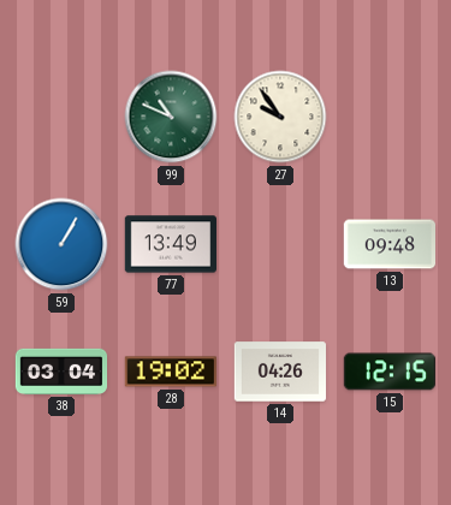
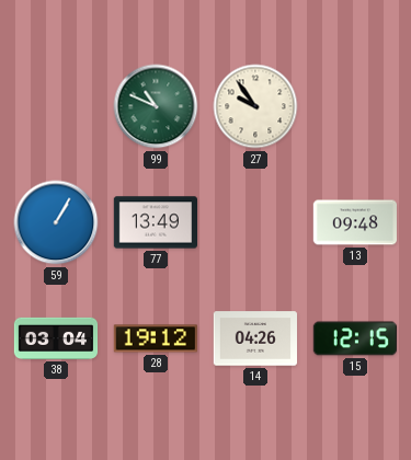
28: 19:02 -> 19:12
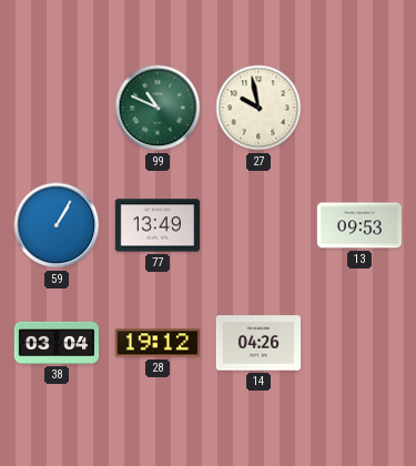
27: 9:54 -> 9:58
13: 09:48 -> 09:53
15: 12:15 -> none
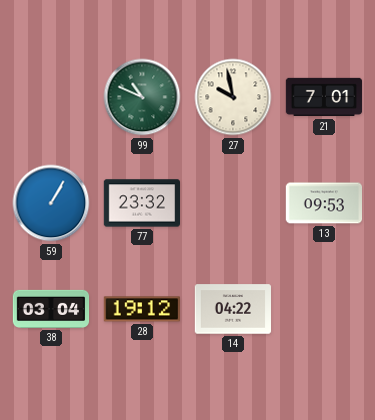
21: none -> 7:01
77: 13:49 -> 23:32
14: 04:26 -> 04:22
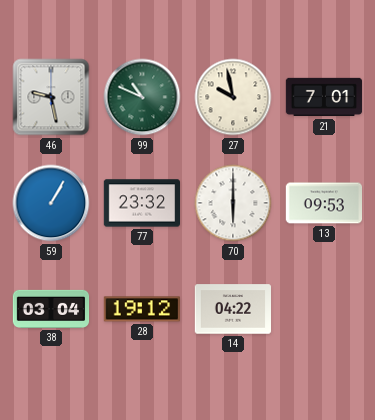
46: none -> 9:28
70: none -> 6:00
